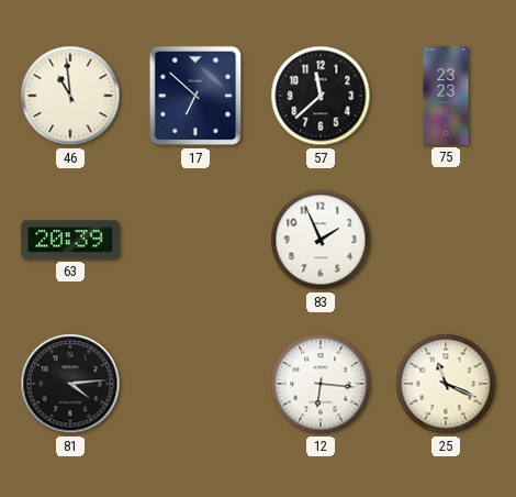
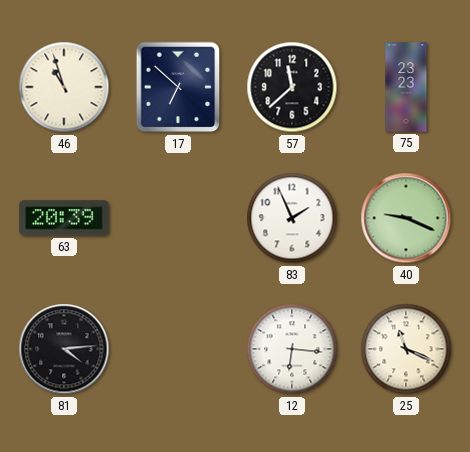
46: 10:59 -> 10:57
40: none -> 9:19
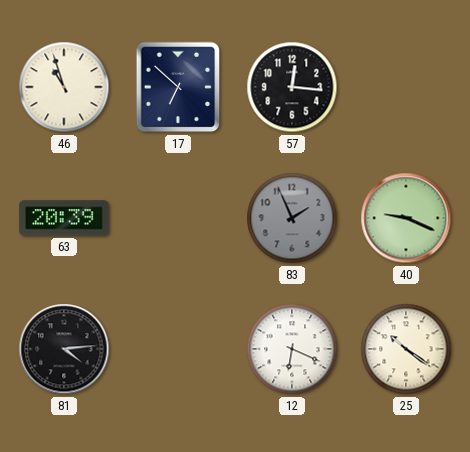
57: 11:38 -> 12:16
75: 23:23 -> none
83 dial: white -> grey
12: 6:16 -> 6:19
25: 11:19 -> 10:21
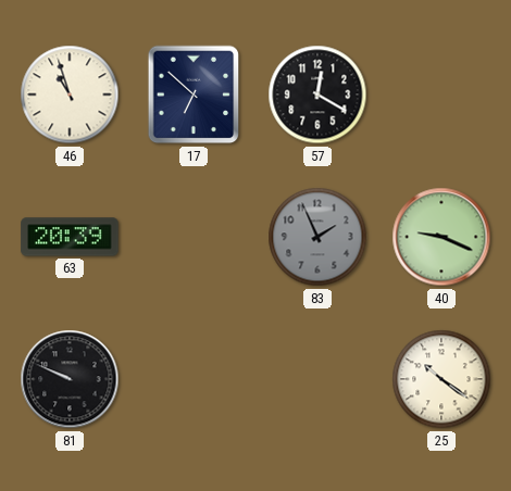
57: 12:16 -> 12:20
81: 4:14 -> 9:49
12: 6:19 -> none
